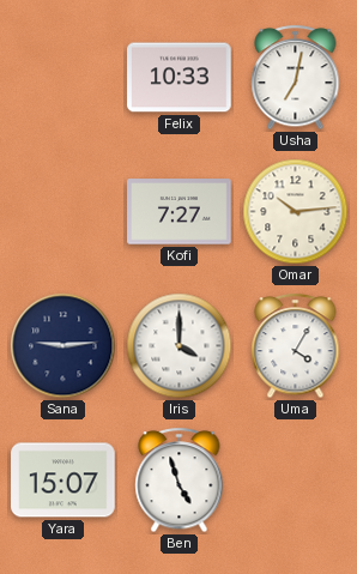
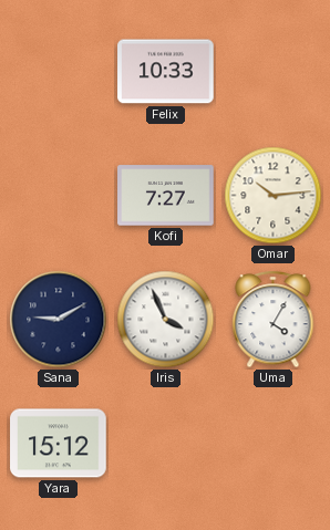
Usha: 7:02 -> none
Sana: 9:14 -> 9:10
Iris: 4:00 -> 3:56
Yara: 15:07 -> 15:12
Ben: 4:57 -> none
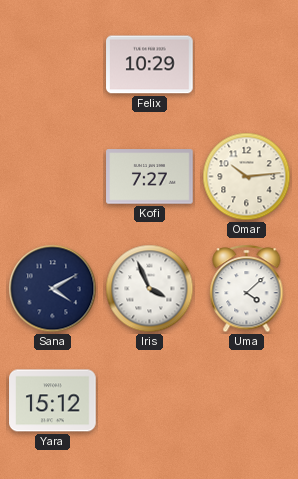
Felix: 10:33 -> 10:29
Sana: 9:10 -> 4:10
Uma: 4:05 -> 4:08
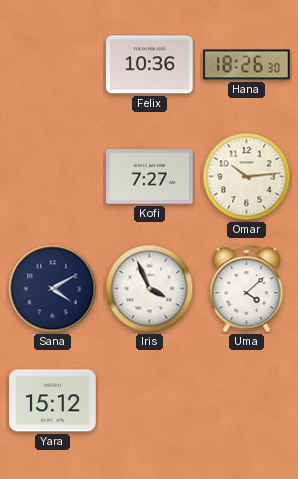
Felix: 10:29 -> 10:36
Hana: none -> 18:26
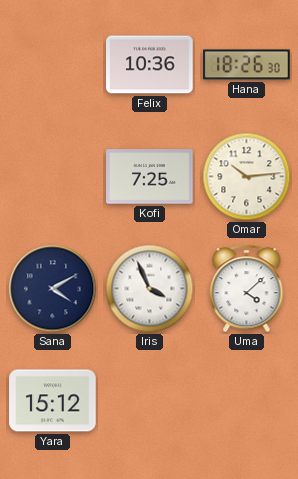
Kofi: 7:27 -> 7:25
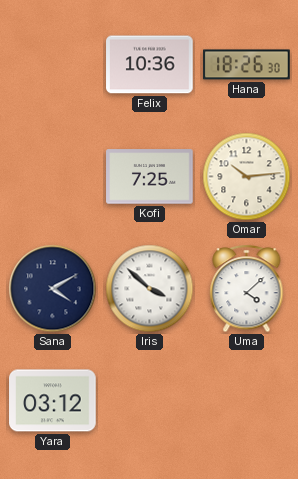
Iris: 3:56 -> 3:52
Yara: 15:12 -> 03:12
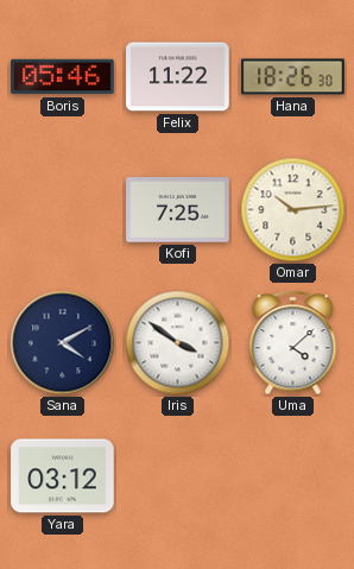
Boris: none -> 05:46
Felix: 10:36 -> 11:22
Iris: 3:52 -> 3:51
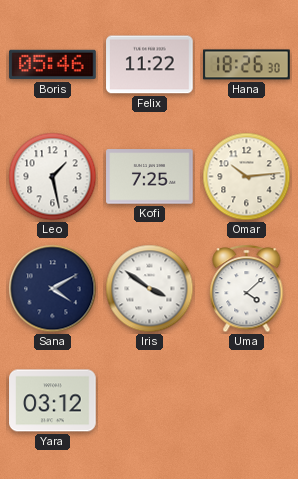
Leo: none -> 1:28
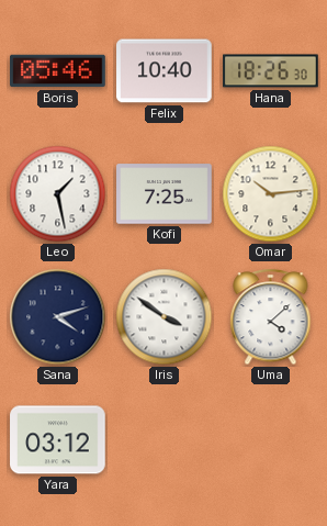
Felix: 11:22 -> 10:40
Sana: 4:10 -> 4:12
